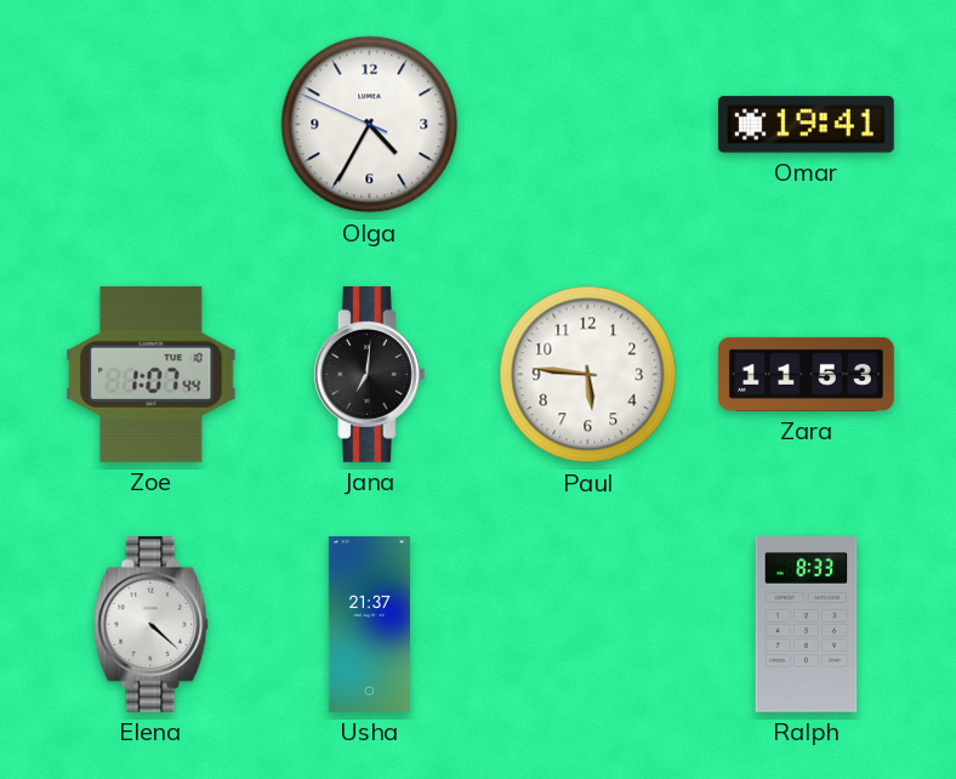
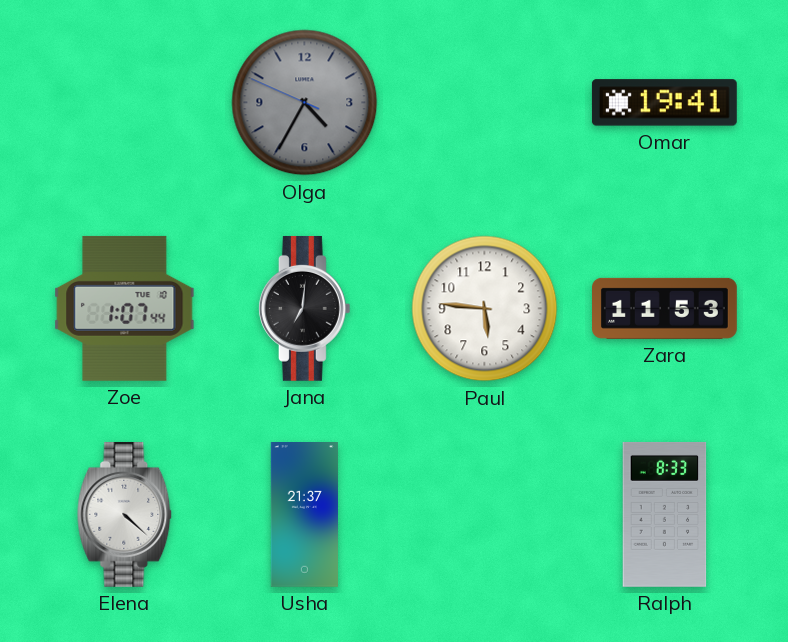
Olga dial: white -> grey
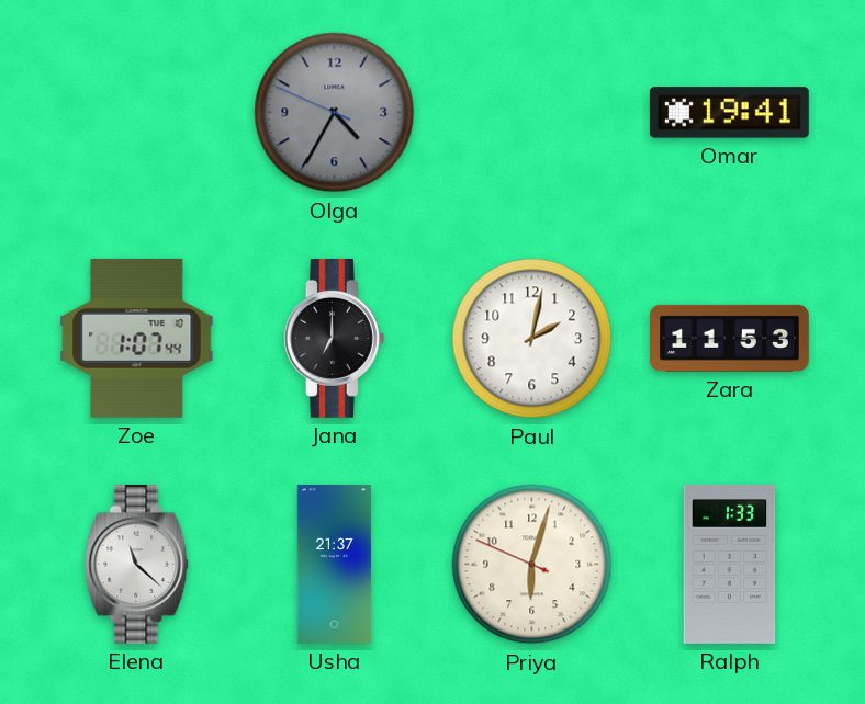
Jana: 7:01 -> 7:00
Paul: 5:46 -> 2:02
Elena: 4:22 -> 11:22
Priya: none -> 6:02
Ralph: 8:33 -> 1:33
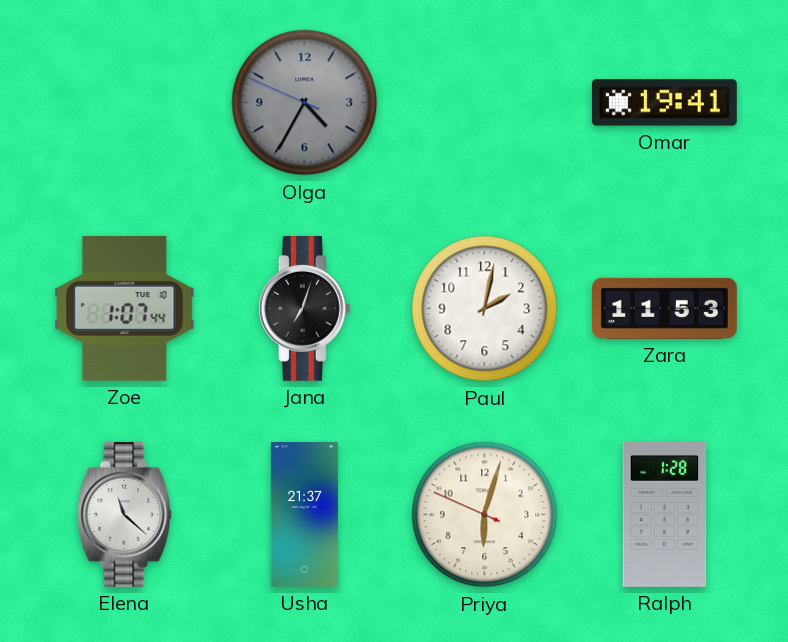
Jana: 7:00 -> 7:03
Ralph: 1:33 -> 1:28
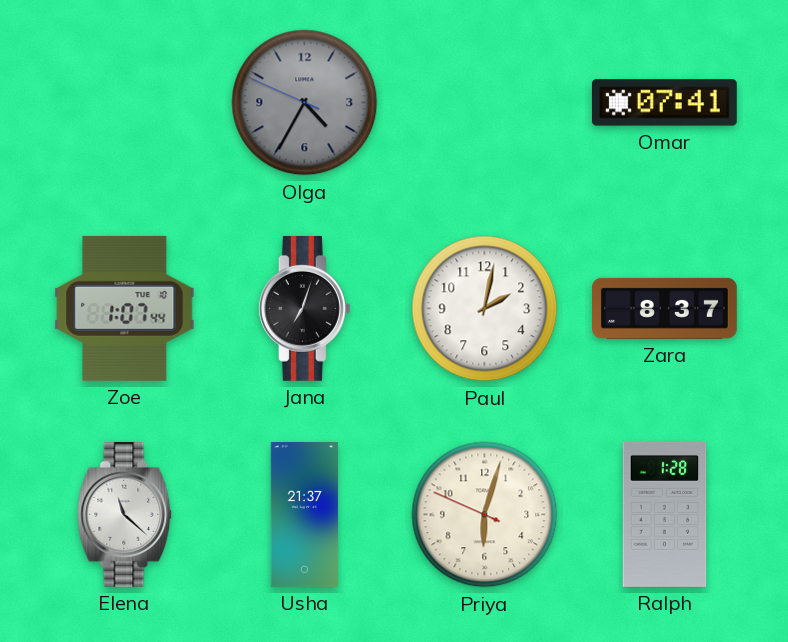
Omar: 19:41 -> 07:41
Zara: 11:53 -> 8:37
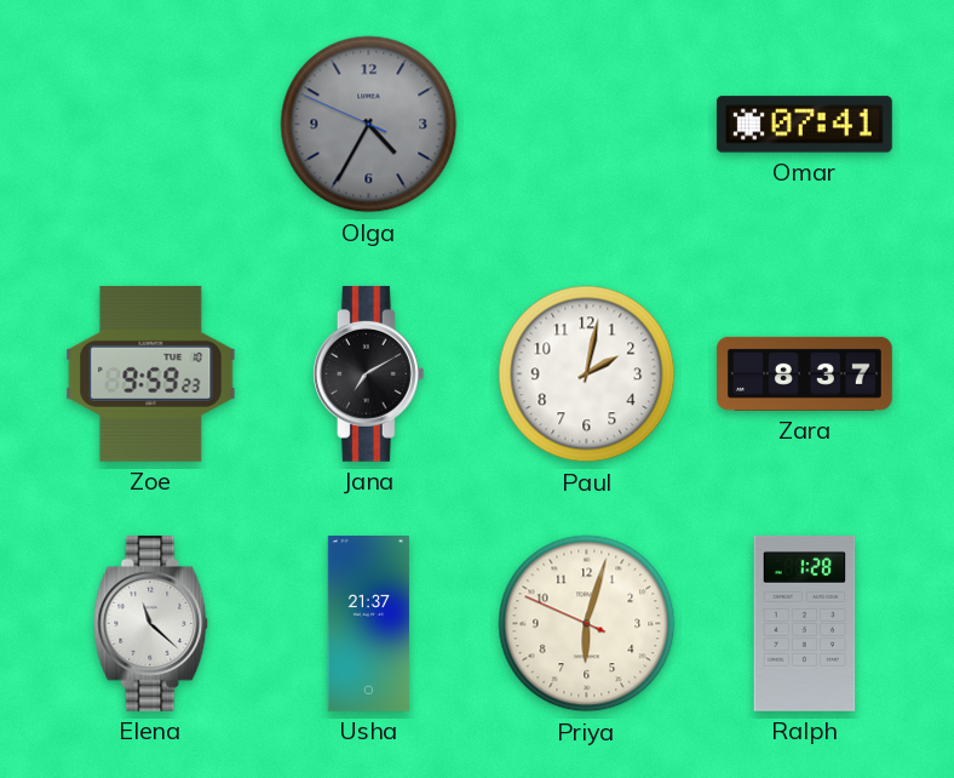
Zoe: 1:07 -> 9:59
Jana: 7:03 -> 7:10
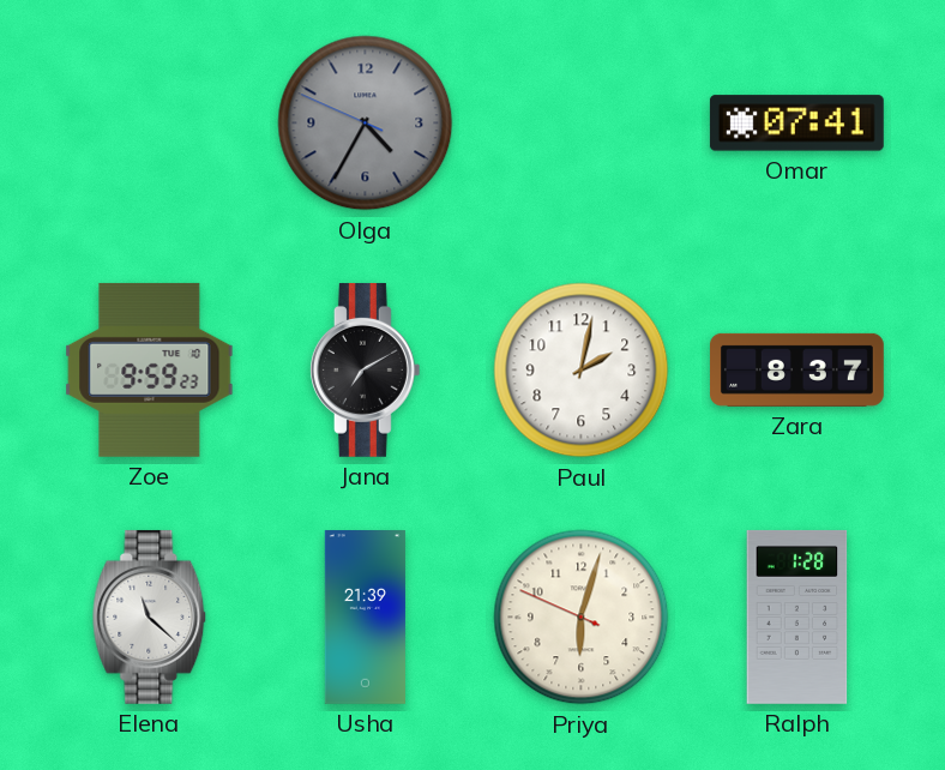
Usha: 21:37 -> 21:39
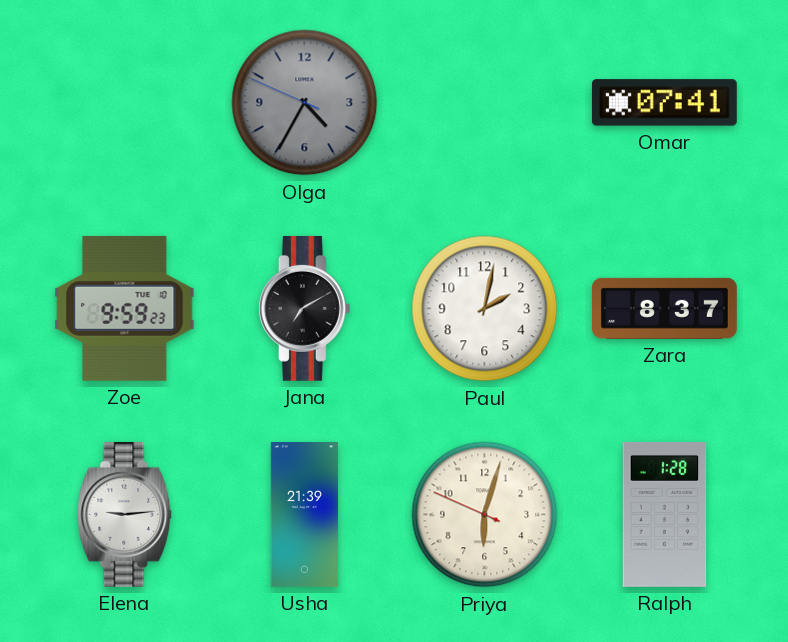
Elena: 11:22 -> 9:14
